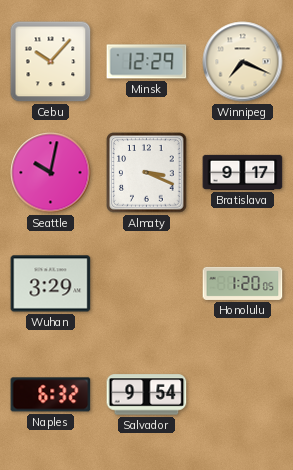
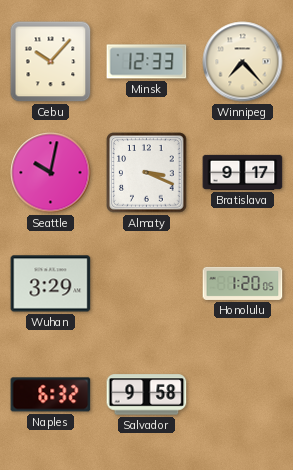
Minsk: 12:29 -> 12:33
Winnipeg: 7:19 -> 7:23
Salvador: 9:54 -> 9:58
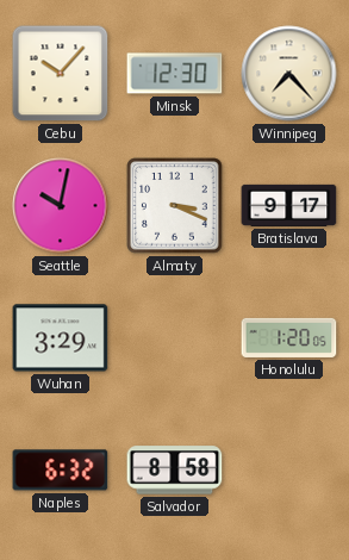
Minsk: 12:33 -> 12:30
Salvador: 9:58 -> 8:58
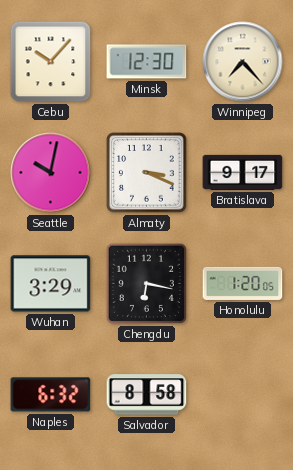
Chengdu: none -> 6:17
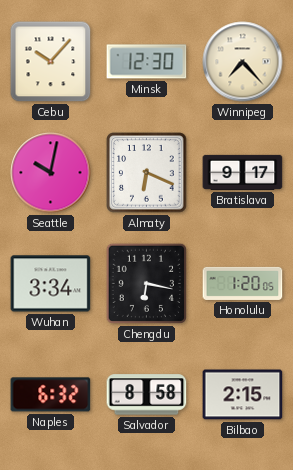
Almaty: 3:19 -> 6:19
Wuhan: 3:29 -> 3:34
Bilbao: none -> 2:15
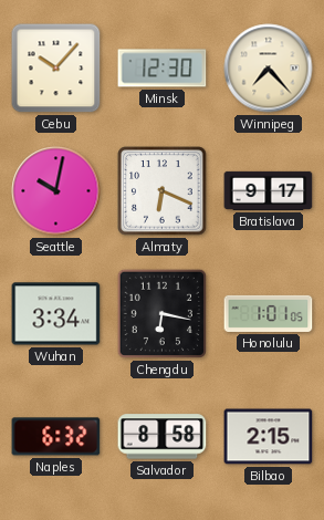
Honolulu: 1:20 -> 1:01
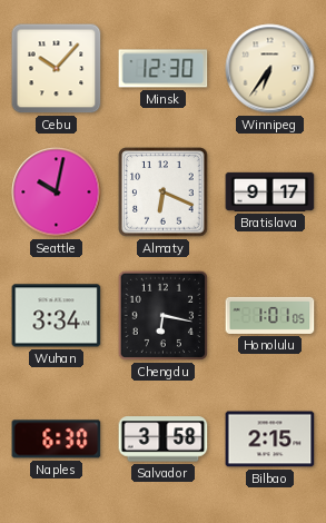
Winnipeg: 7:23 -> 6:36
Naples: 6:32 -> 6:30
Salvador: 8:58 -> 3:58
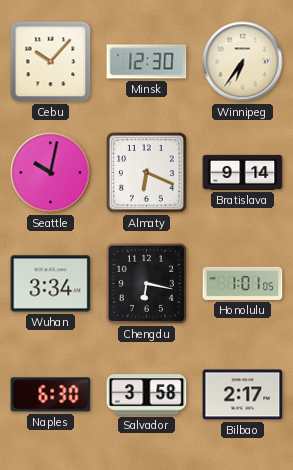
Bratislava: 9:17 -> 9:14
Bilbao: 2:15 -> 2:17
